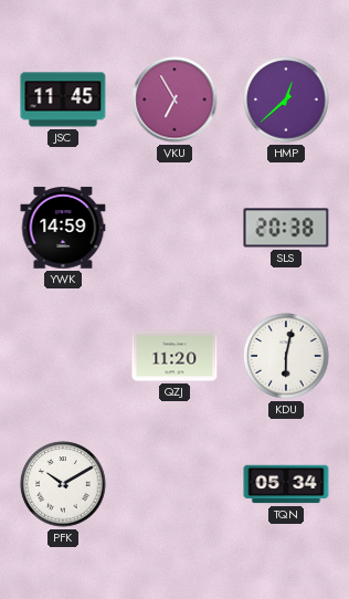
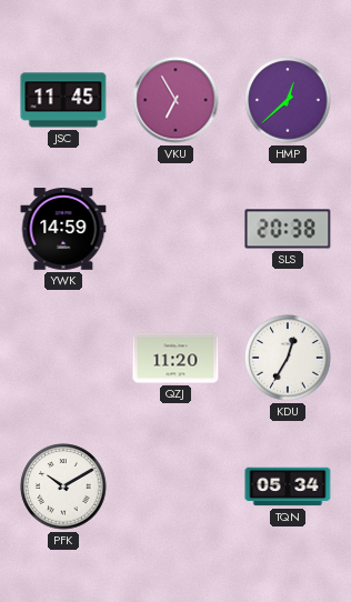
KDU: 6:02 -> 12:35
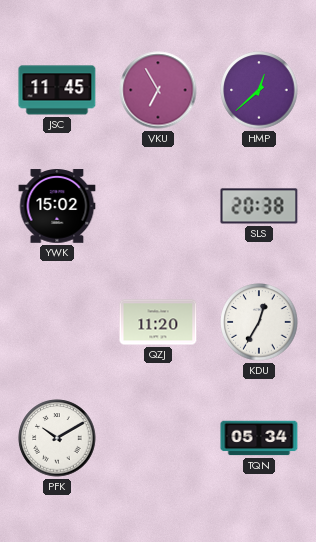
YWK: 14:59 -> 15:02
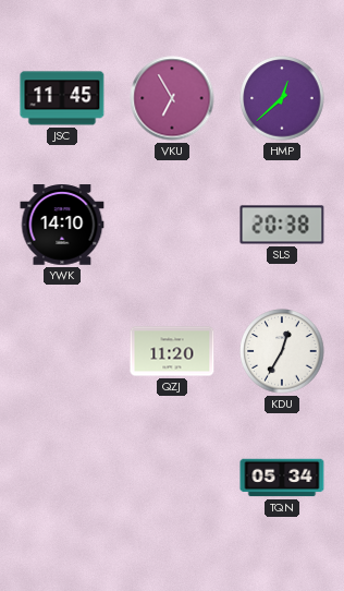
YWK: 15:02 -> 14:10
PFK: 10:10 -> none
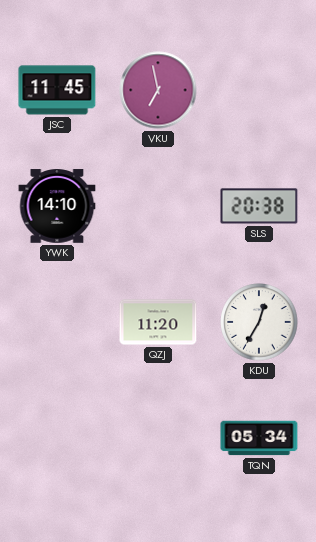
VKU: 6:55 -> 6:58
HMP: 12:38 -> none
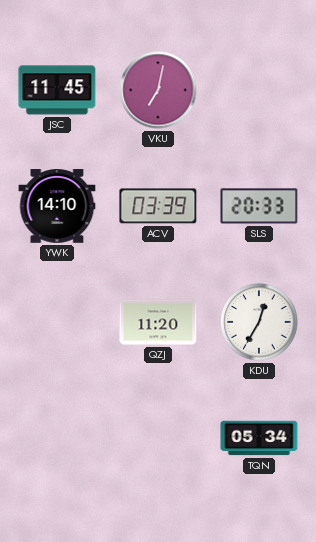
VKU: 6:58 -> 7:02
ACV: none -> 03:39
SLS: 20:38 -> 20:33
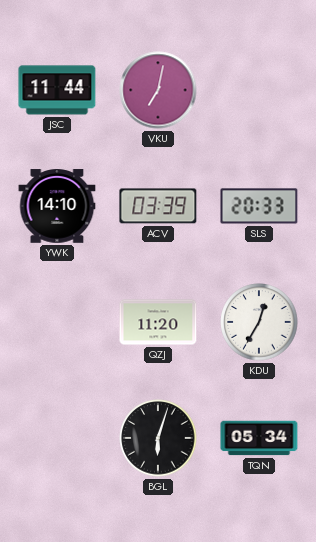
JSC: 11:45 -> 11:44
BGL: none -> 6:03
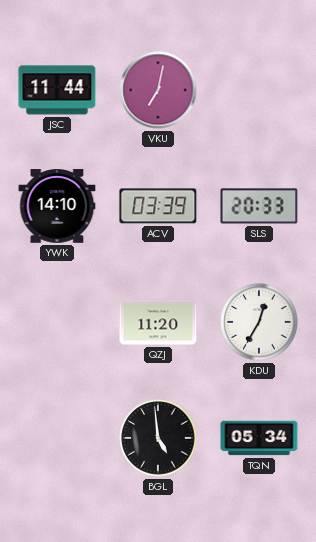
BGL: 6:03 -> 4:59
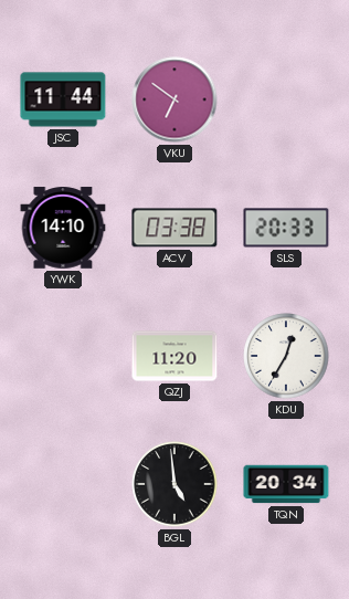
VKU: 7:02 -> 6:51
ACV: 03:39 -> 03:38
TQN: 05:34 -> 20:34
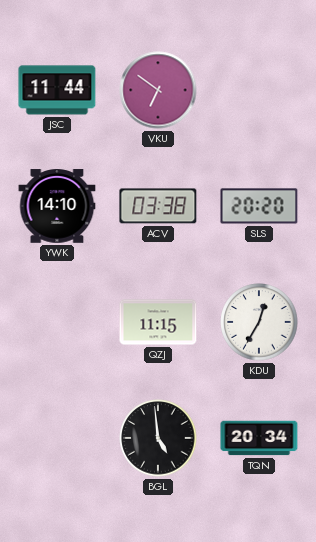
SLS: 20:33 -> 20:20
QZJ: 11:20 -> 11:15
